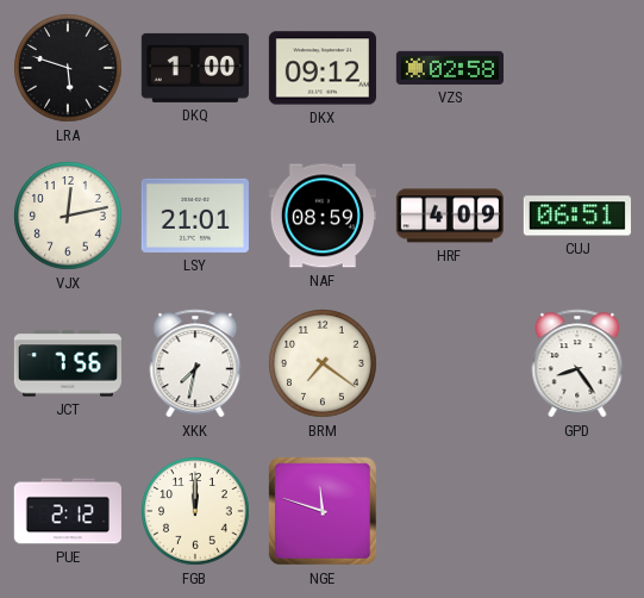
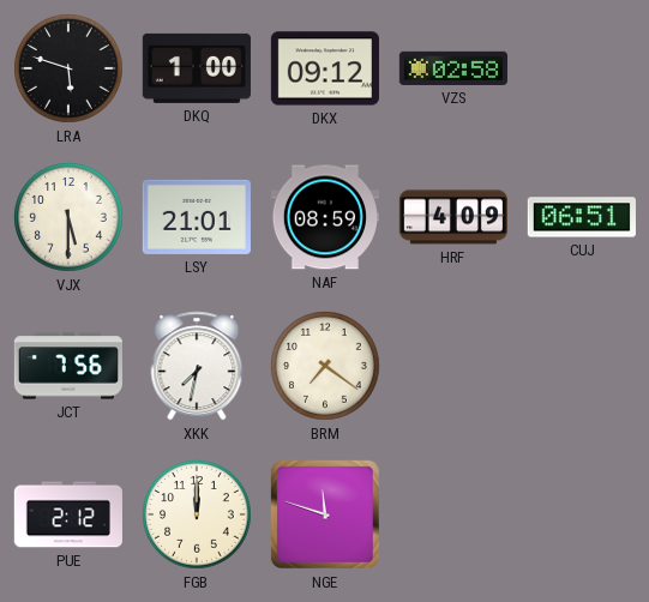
VJX: 12:13 -> 5:30
GPD: 8:24 -> none
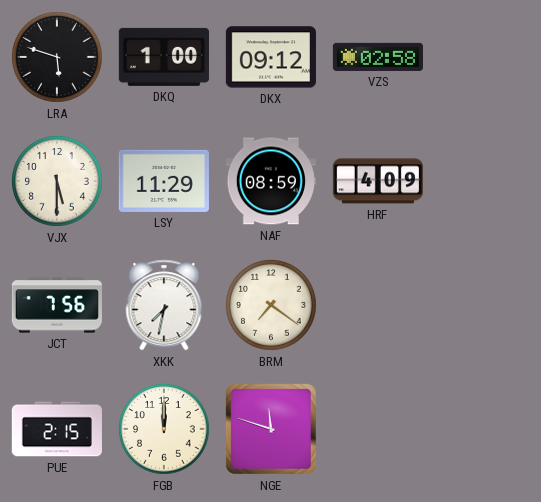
LSY: 21:01 -> 11:29
CUJ: 06:51 -> none
PUE: 2:12 -> 2:15
